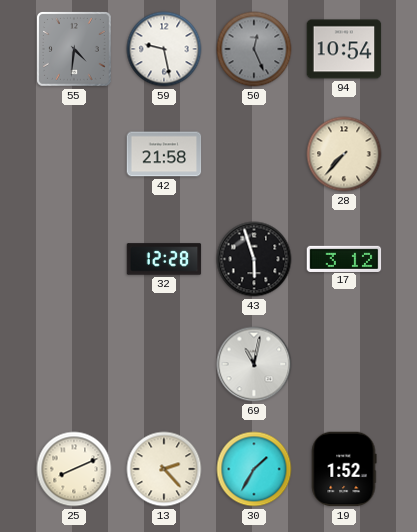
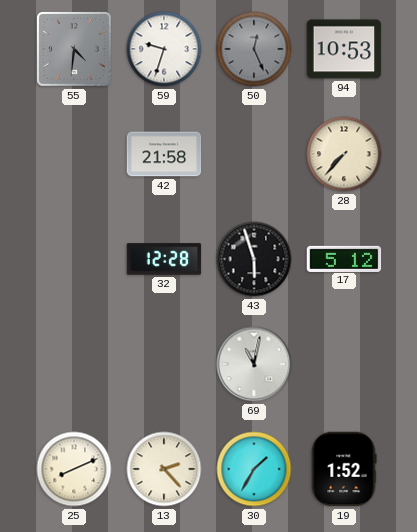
59: 9:28 -> 9:33
94: 10:54 -> 10:53
17: 3:12 -> 5:12
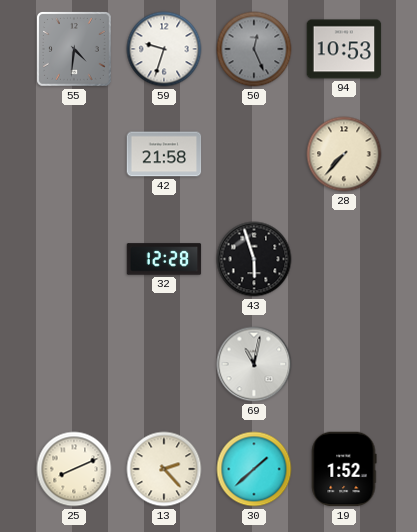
17: 5:12 -> none
30: 1:35 -> 1:38
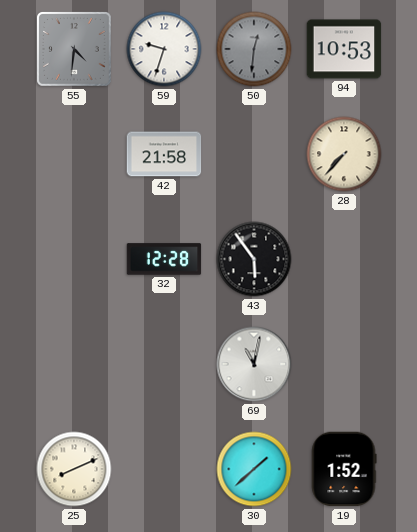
50: 12:26 -> 12:31
43: 5:57 -> 5:54
13: 2:23 -> none
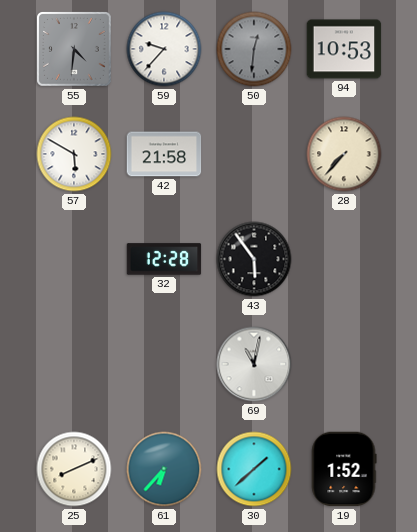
59: 9:33 -> 9:37
57: none -> 5:50
61: none -> 6:37
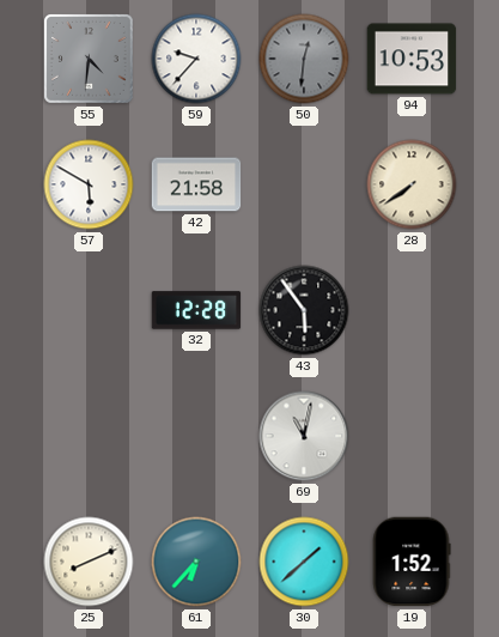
28: 7:37 -> 7:39
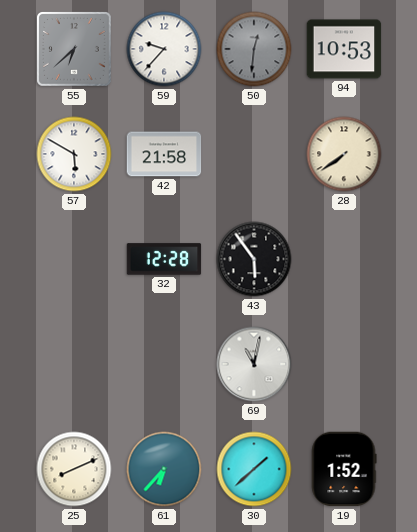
55: 4:31 -> 6:38
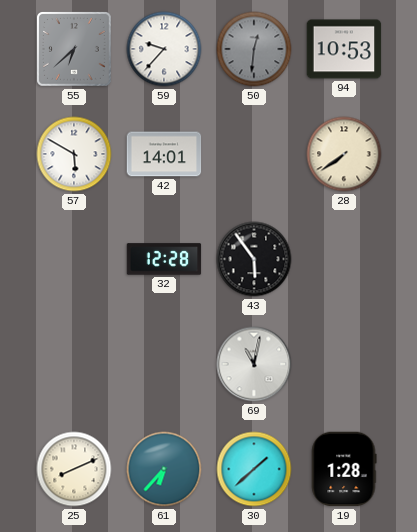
42: 21:58 -> 14:01
19: 1:52 -> 1:28
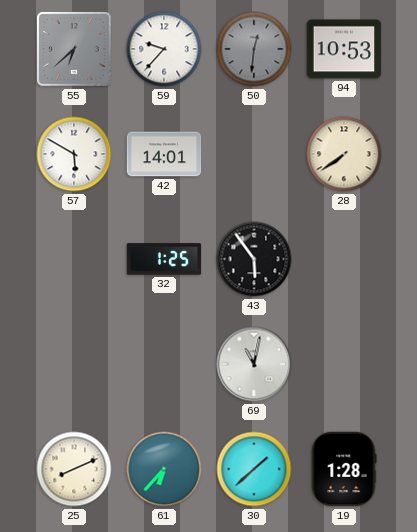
32: 12:28 -> 1:25
